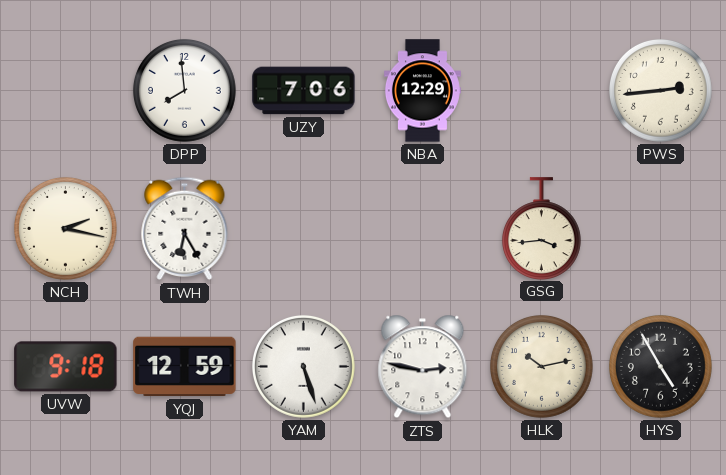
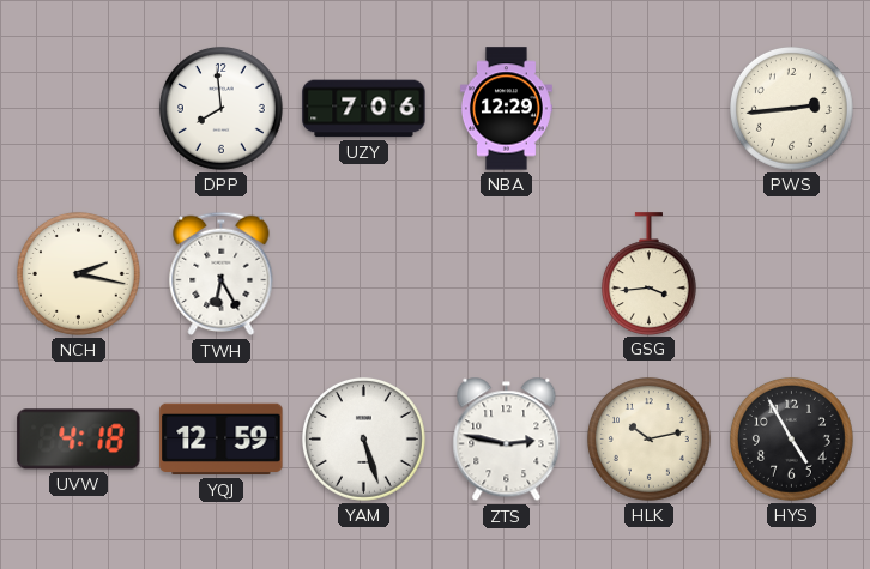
UVW: 9:18 -> 4:18
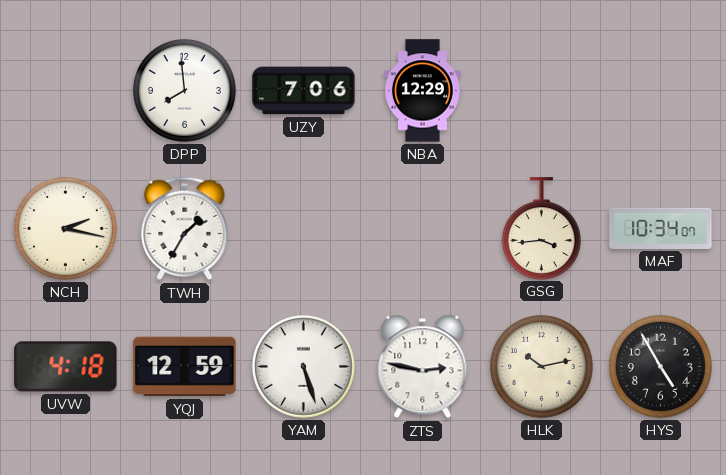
PWS: 2:44 -> none
TWH: 6:25 -> 1:35
MAF: none -> 10:34
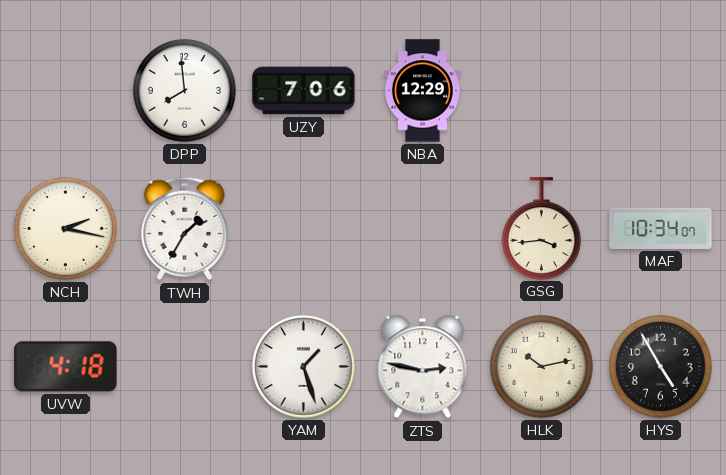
YQJ: 12:59 -> none
YAM: 5:27 -> 1:27
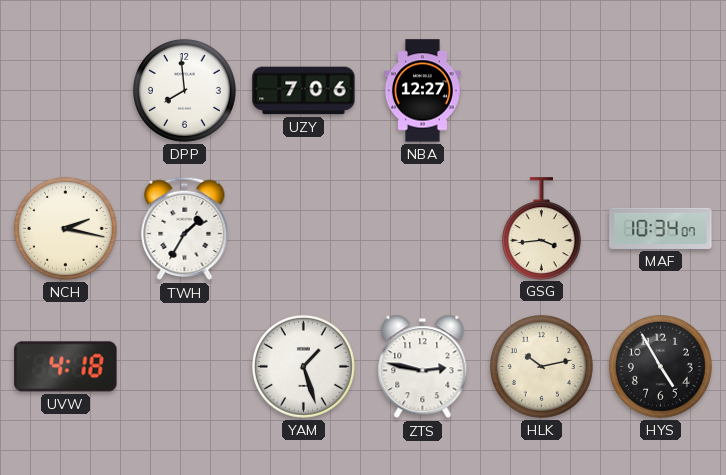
NBA: 12:29 -> 12:27
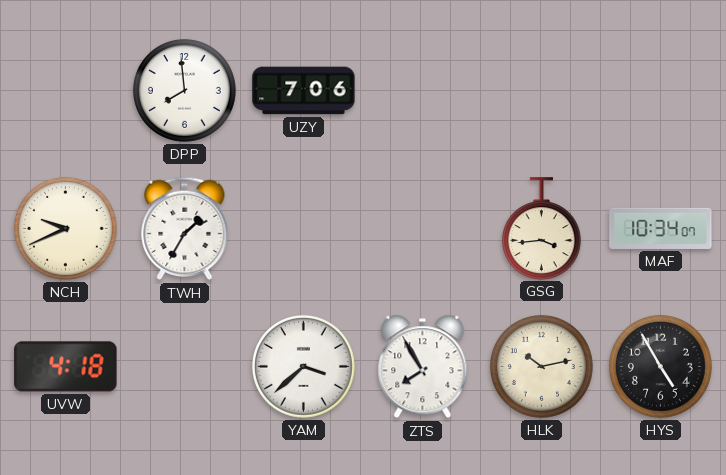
NBA: 12:27 -> none
NCH: 2:17 -> 9:41
YAM: 1:27 -> 3:38
ZTS: 2:47 -> 7:55
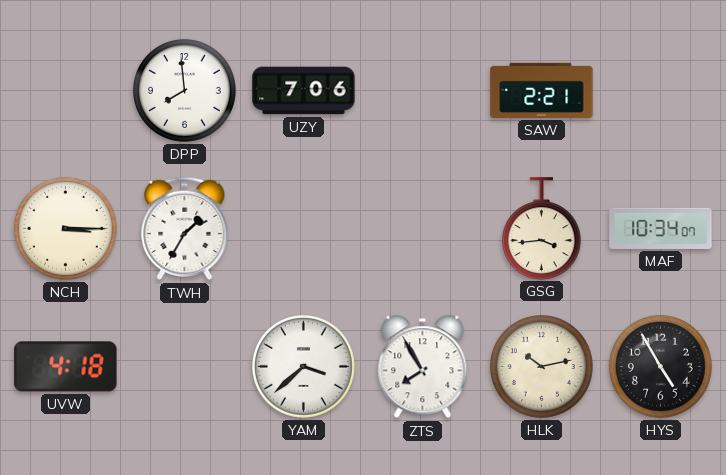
SAW: none -> 2:21
NCH: 9:41 -> 3:15
